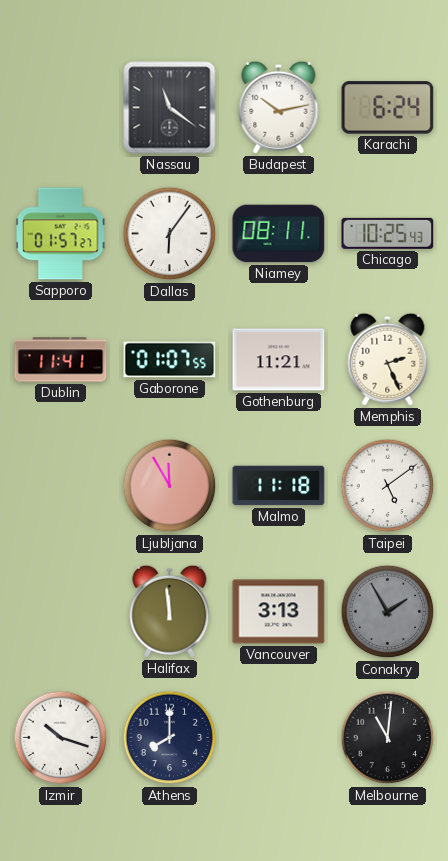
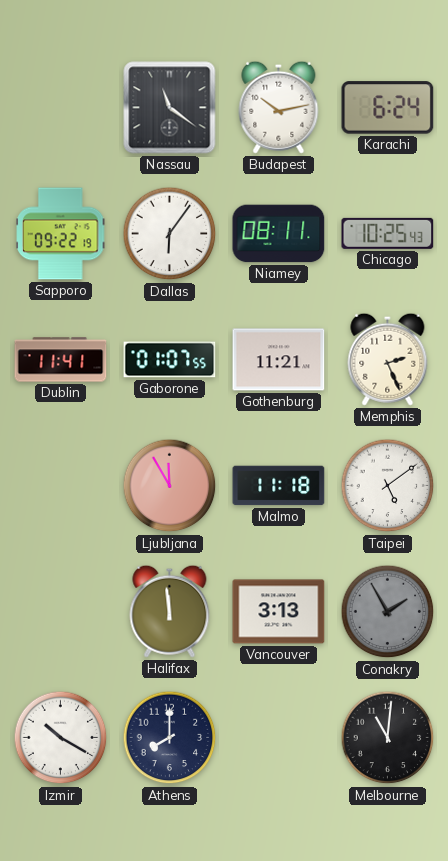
Sapporo: 01:57 -> 09:22
Izmir: 10:18 -> 10:20
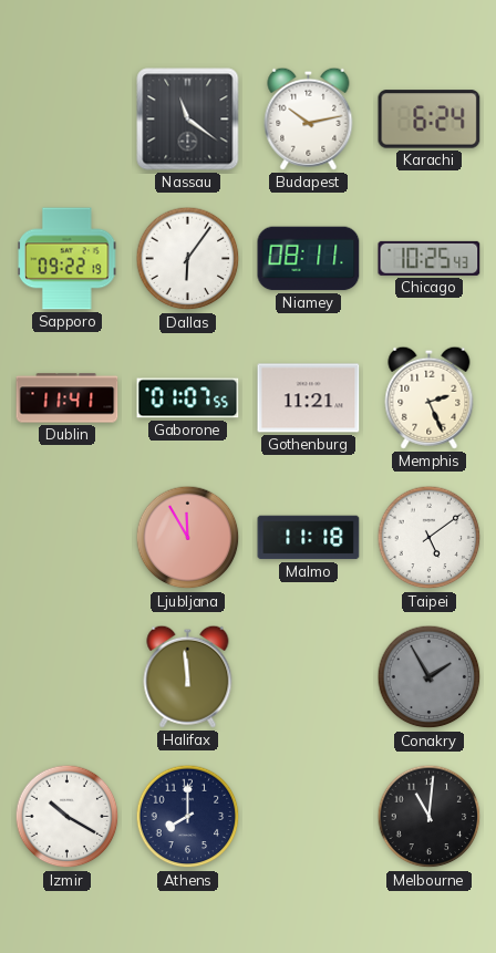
Vancouver: 3:13 -> none
